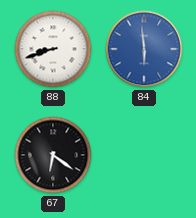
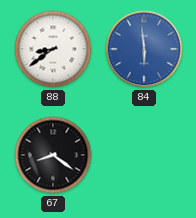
88: 8:42 -> 8:39
67: 6:21 -> 8:21
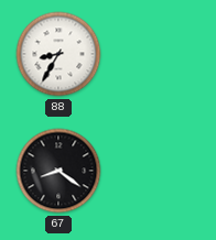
88: 8:39 -> 8:35
84: 5:59 -> none
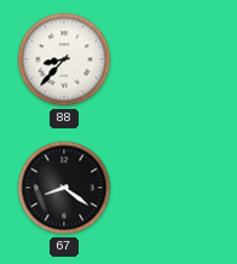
88: 8:35 -> 8:37
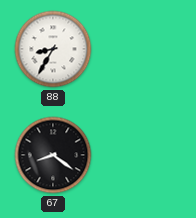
88: 8:37 -> 8:35
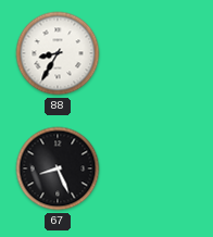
67: 8:21 -> 8:26
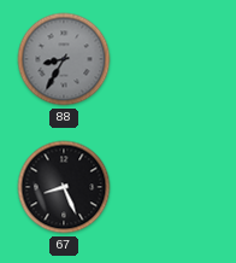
88 dial: white -> grey
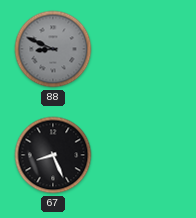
88: 8:35 -> 8:49
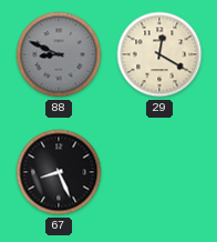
29: none -> 12:20
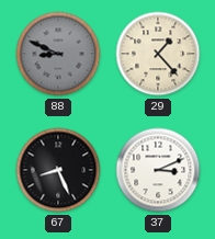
29: 12:20 -> 1:23
37: none -> 3:11
